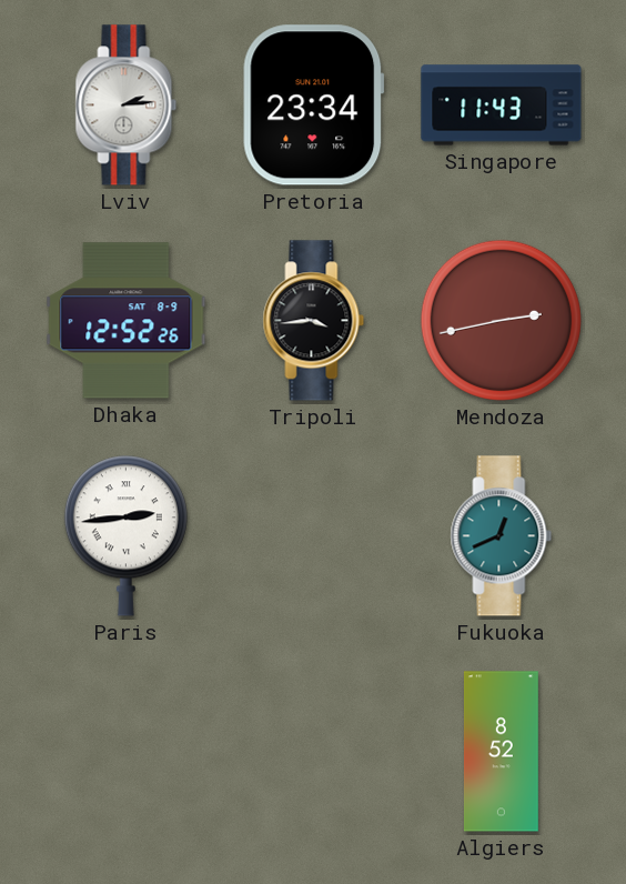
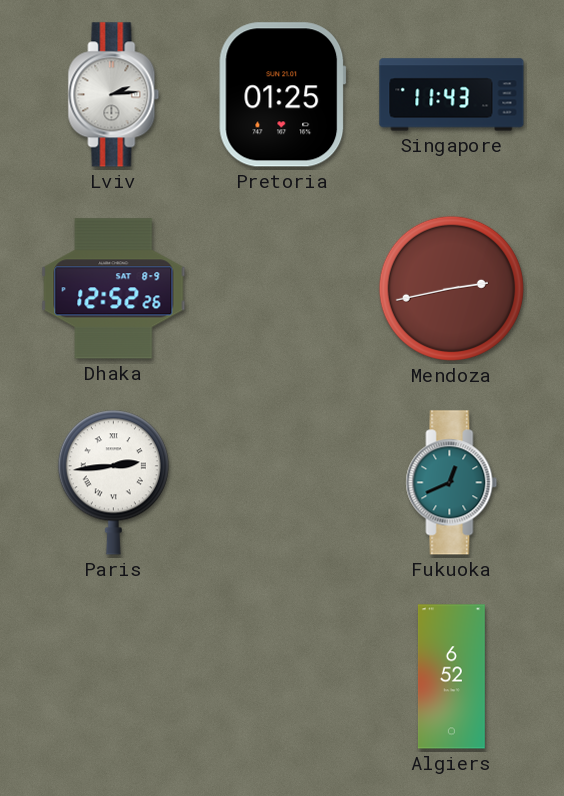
Pretoria: 23:34 -> 01:25
Tripoli: 3:44 -> none
Algiers: 8:52 -> 6:52
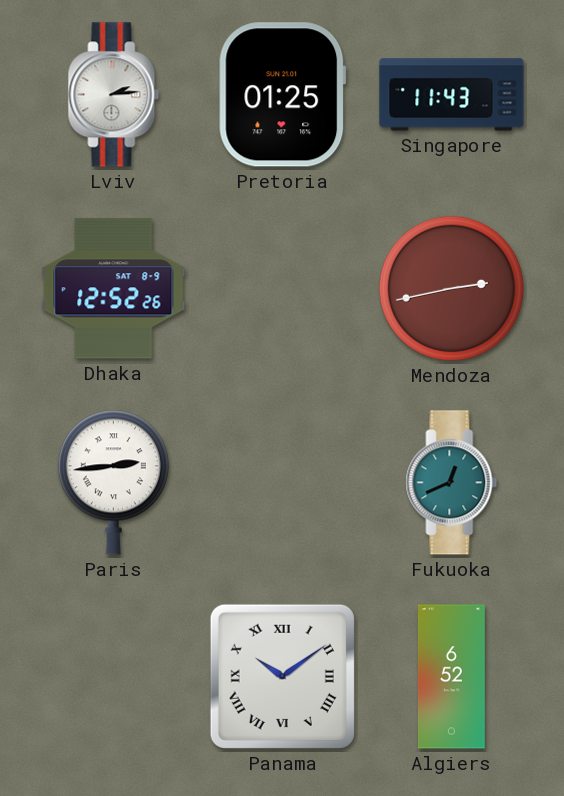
Panama: none -> 10:09
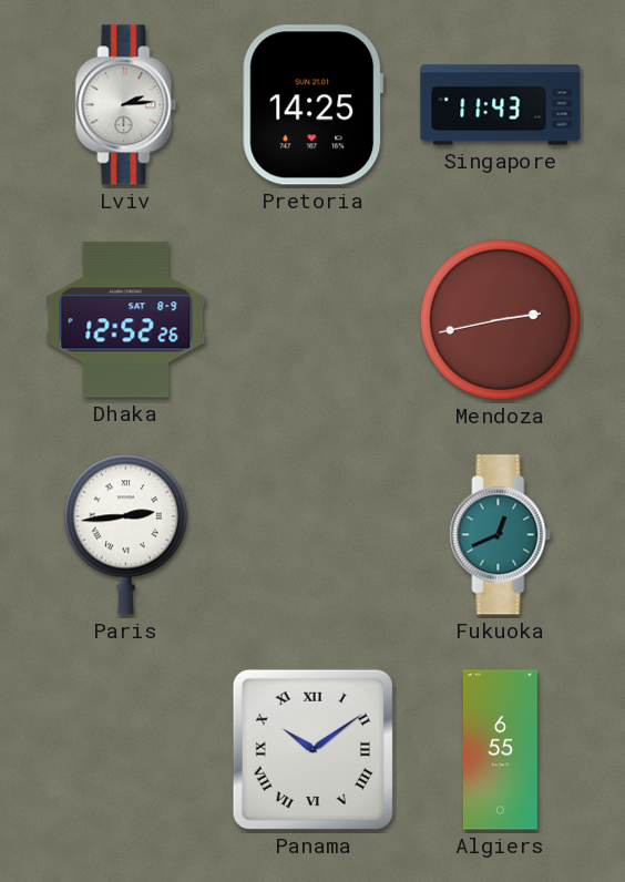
Pretoria: 01:25 -> 14:25
Algiers: 6:52 -> 6:55
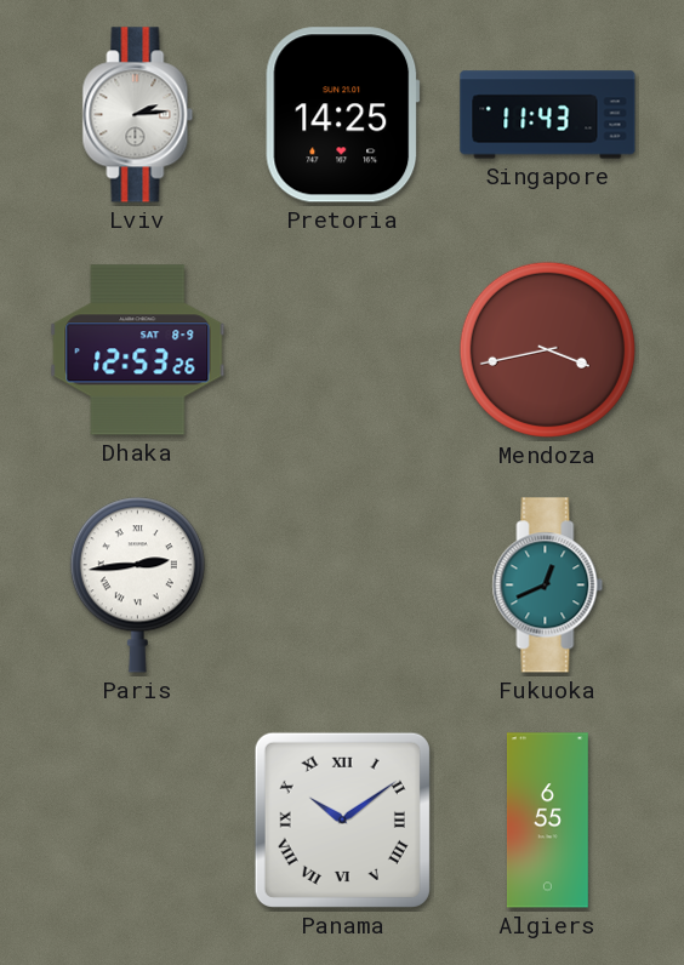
Dhaka: 12:52 -> 12:53
Mendoza: 2:43 -> 3:43
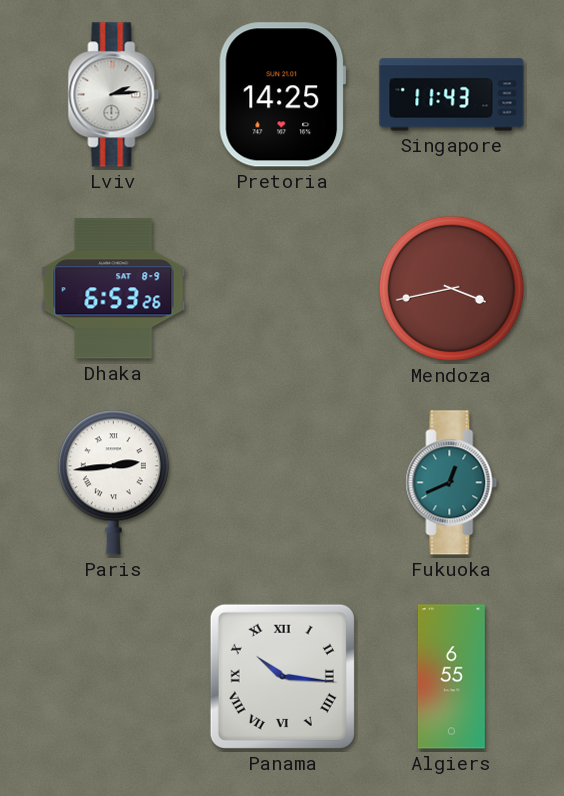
Dhaka: 12:53 -> 6:53
Panama: 10:09 -> 10:16
